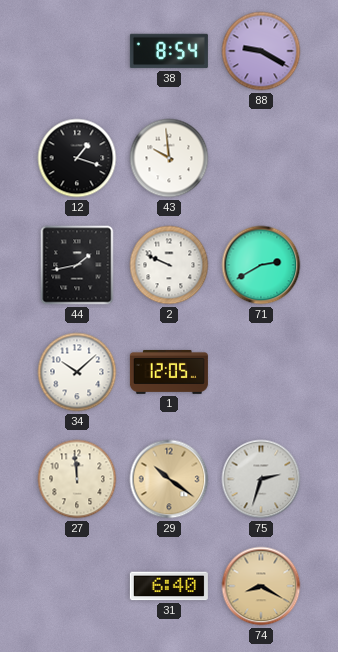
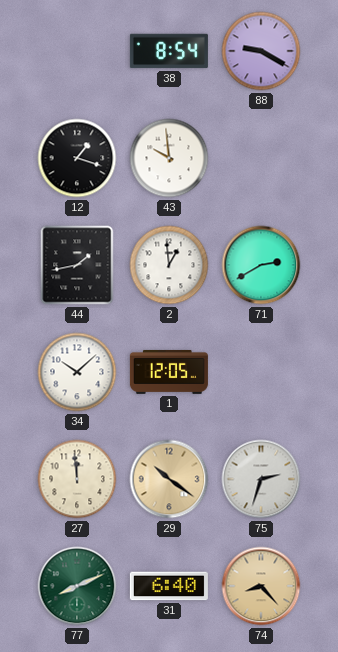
2: 9:49 -> 12:59
77: none -> 8:11
74: 8:20 -> 8:23
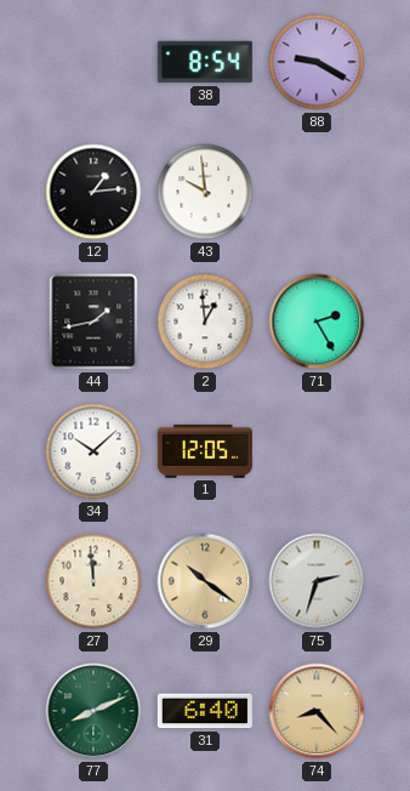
12: 1:18 -> 1:14
71: 2:40 -> 2:25
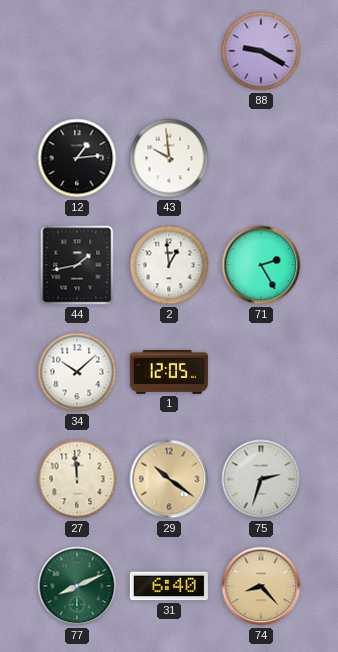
38: 8:54 -> none
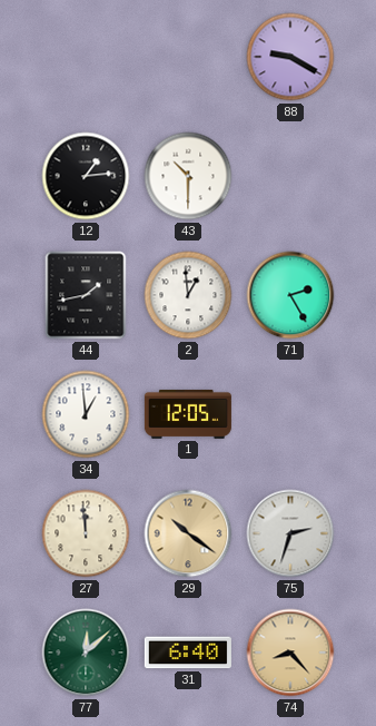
43: 9:59 -> 10:30
34: 10:08 -> 12:59
77: 8:11 -> 12:08
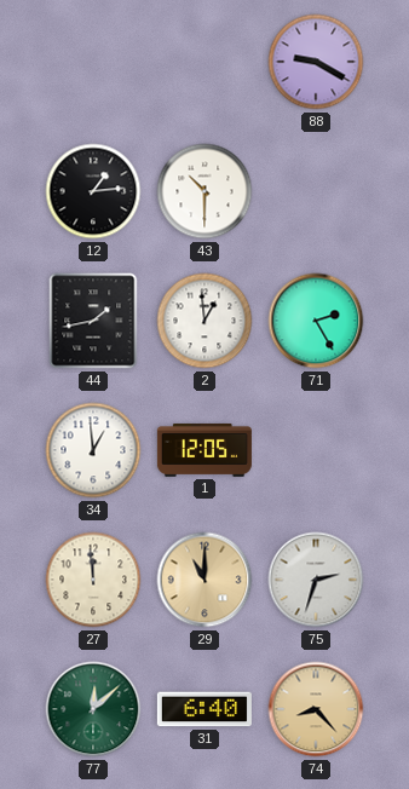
29: 10:21 -> 11:00
